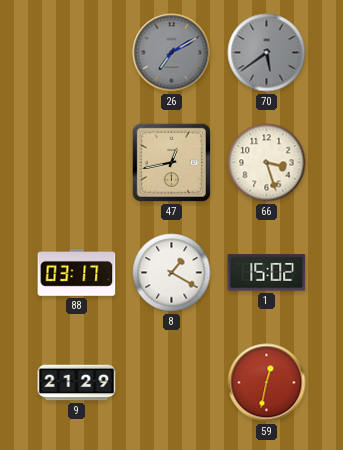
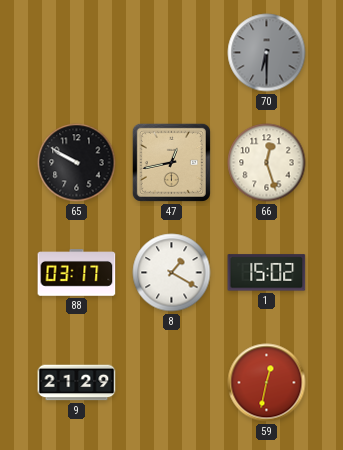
26: 7:10 -> none
70: 5:39 -> 6:30
65: none -> 9:50
66: 3:27 -> 12:27
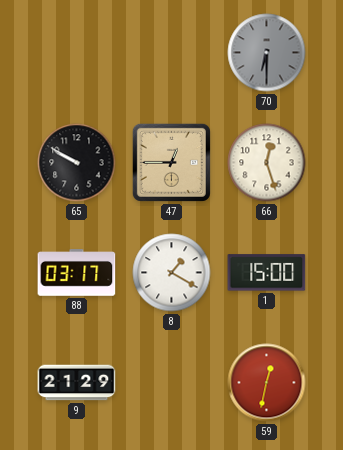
47: 12:43 -> 12:45
1: 15:02 -> 15:00
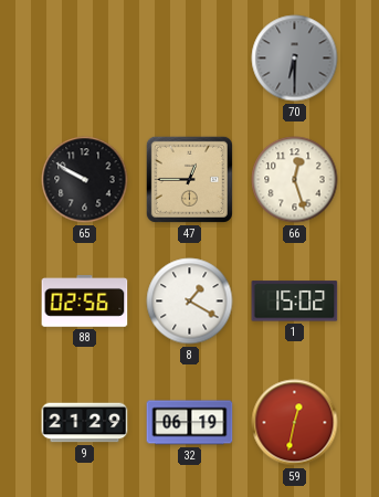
88: 03:17 -> 02:56
1: 15:00 -> 15:02
32: none -> 06:19
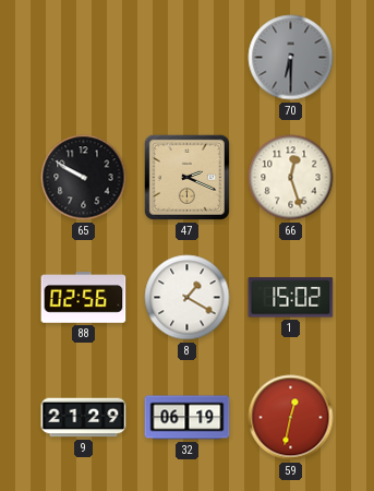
47: 12:45 -> 2:19
